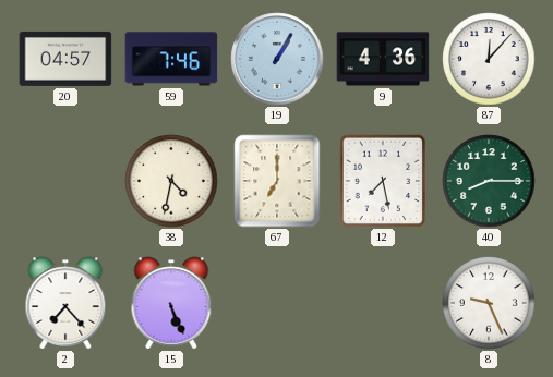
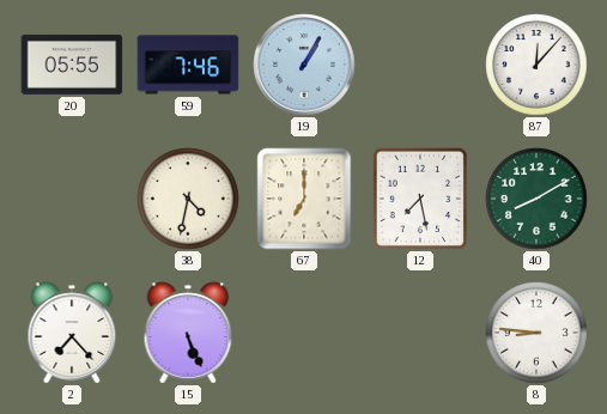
20: 04:57 -> 05:55
9: 4:36 -> none
40: 8:15 -> 8:10
8: 9:26 -> 8:46
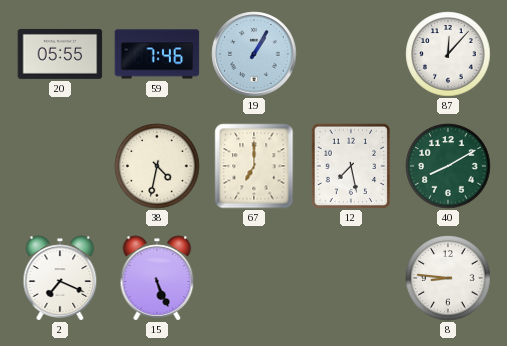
2: 7:23 -> 7:19
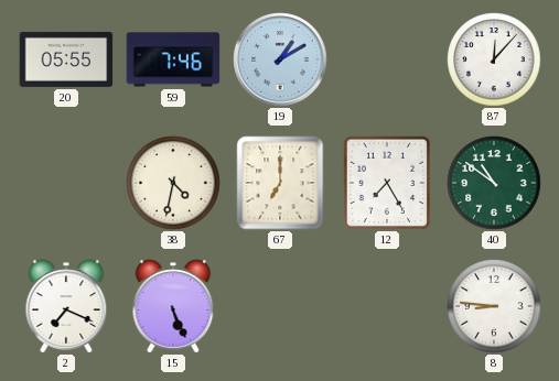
19: 1:05 -> 1:10
12: 7:28 -> 7:25
40: 8:10 -> 10:51
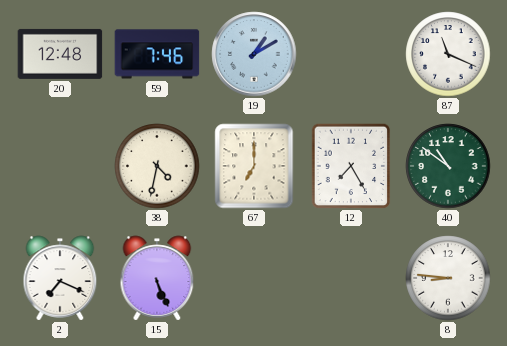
20: 05:55 -> 12:48
87: 12:07 -> 11:19
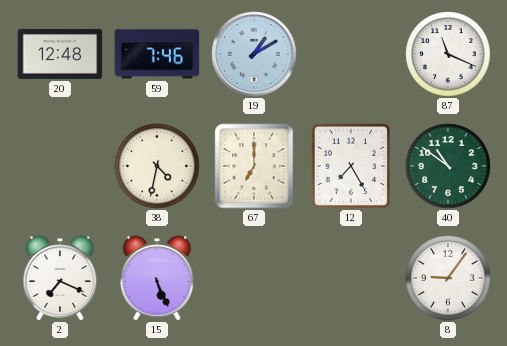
8: 8:46 -> 9:06
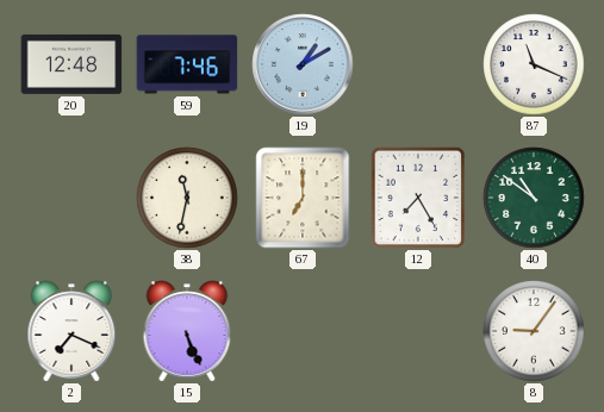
38: 4:32 -> 11:32
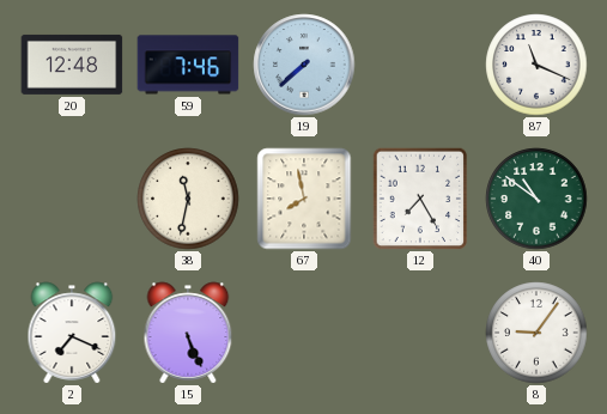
19: 1:10 -> 7:38
67: 7:00 -> 7:58
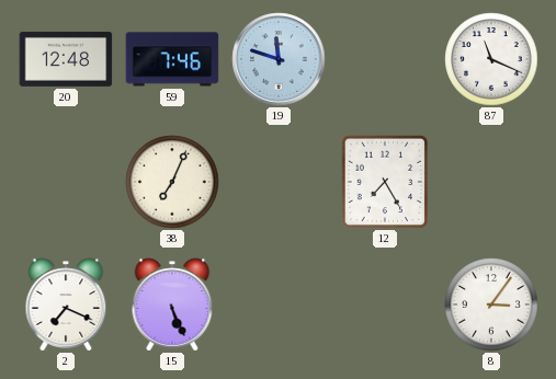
19: 7:38 -> 11:48
38: 11:32 -> 7:04
67: 7:58 -> none
40: 10:51 -> none
8: 9:06 -> 3:06
